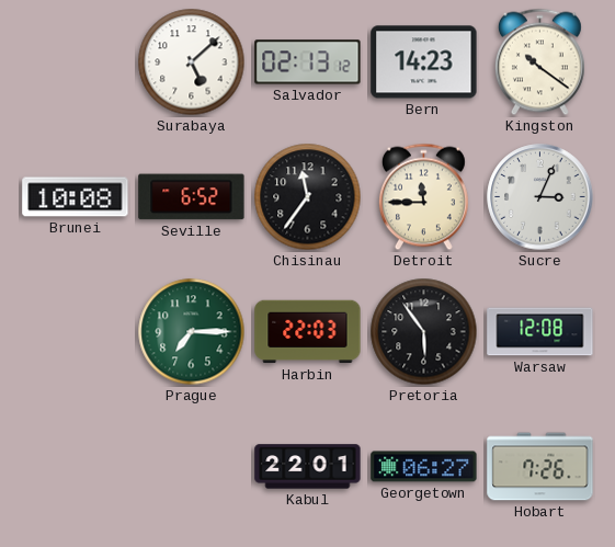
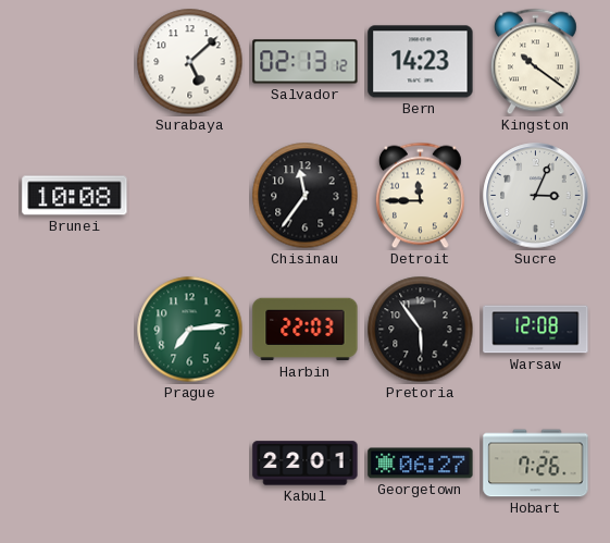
Seville: 6:52 -> none
Prague: 7:15 -> 7:14
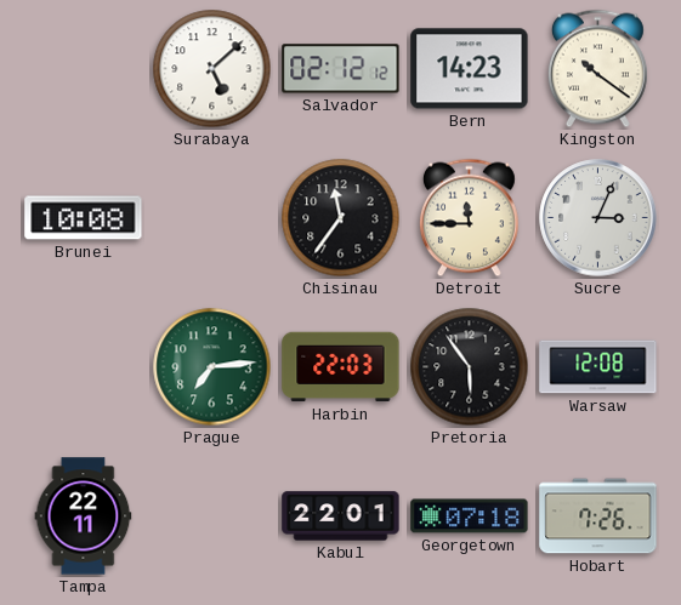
Salvador: 02:13 -> 02:12
Tampa: none -> 22:11
Georgetown: 06:27 -> 07:18
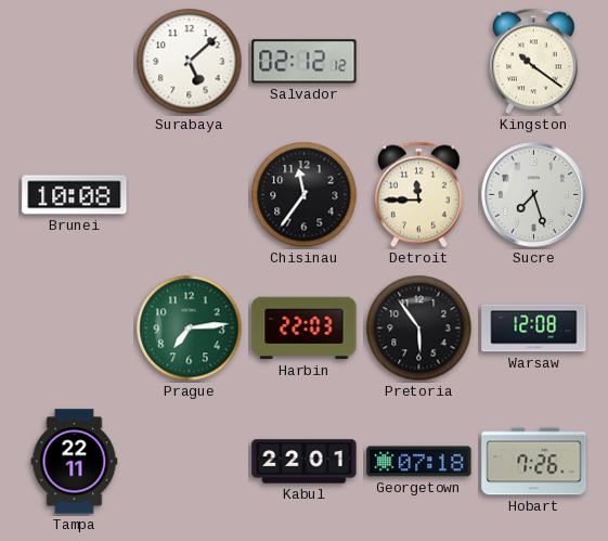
Bern: 14:23 -> none
Sucre: 3:04 -> 7:27
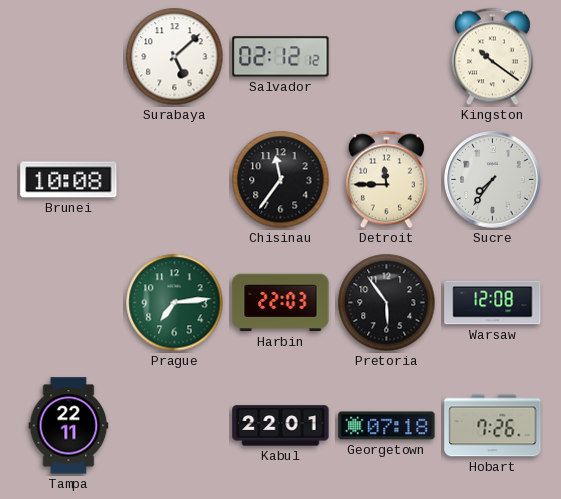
Sucre: 7:27 -> 7:36
